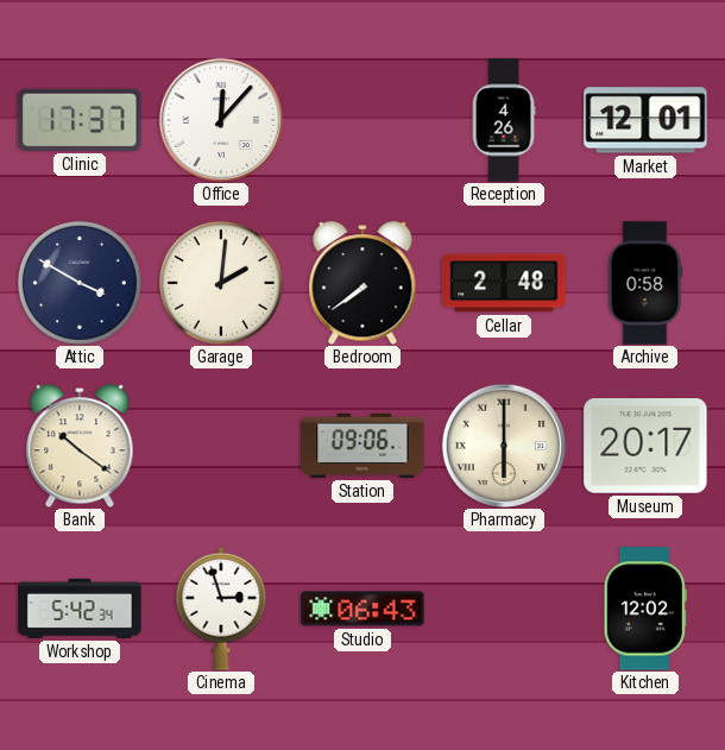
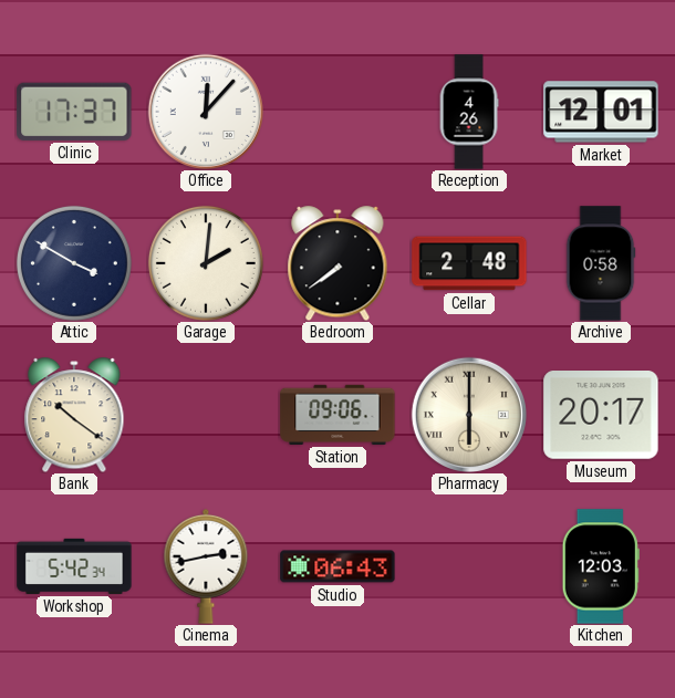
Cinema: 2:57 -> 2:43
Kitchen: 12:02 -> 12:03
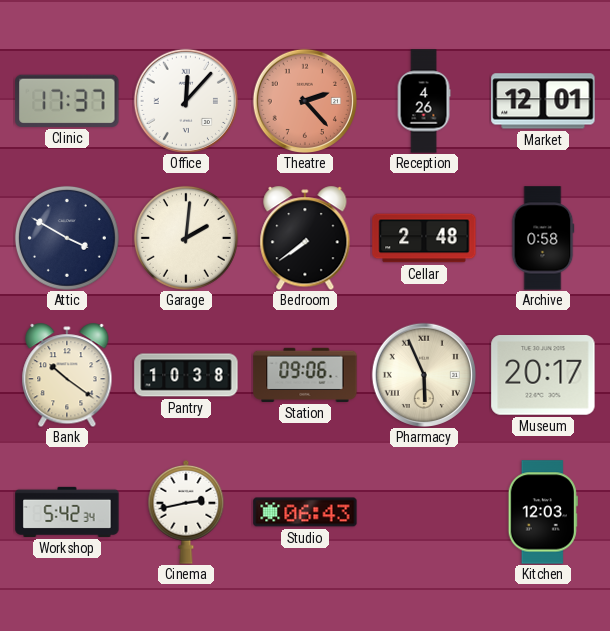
Theatre: none -> 2:23
Pantry: none -> 10:38
Pharmacy: 6:00 -> 5:56
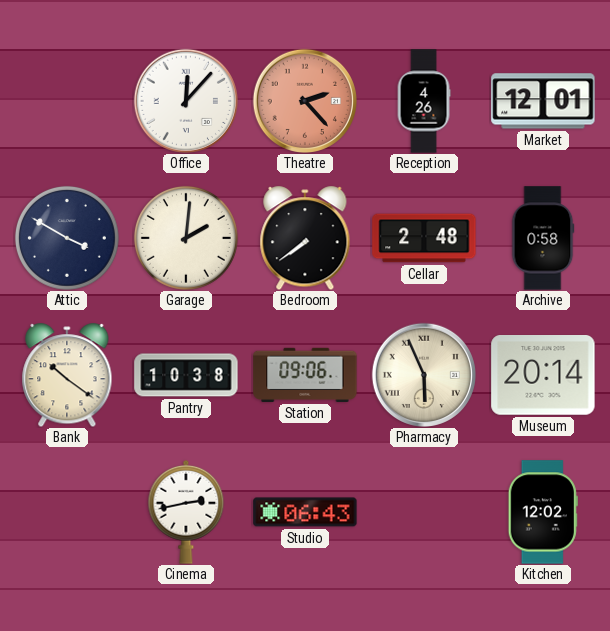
Clinic: 17:37 -> none
Museum: 20:17 -> 20:14
Workshop: 5:42 -> none
Kitchen: 12:03 -> 12:02
